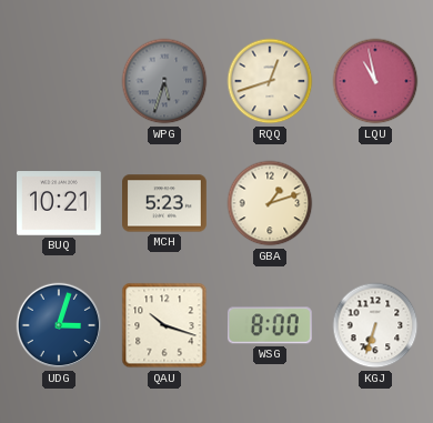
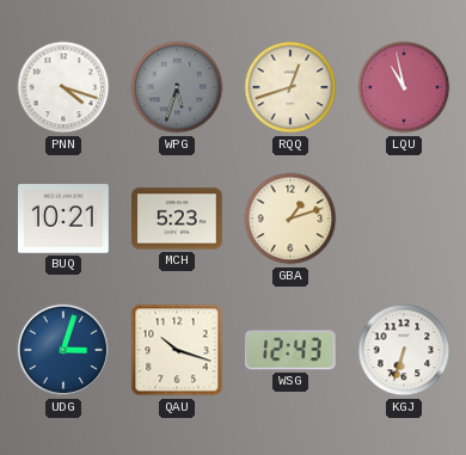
PNN: none -> 4:18
WSG: 8:00 -> 12:43
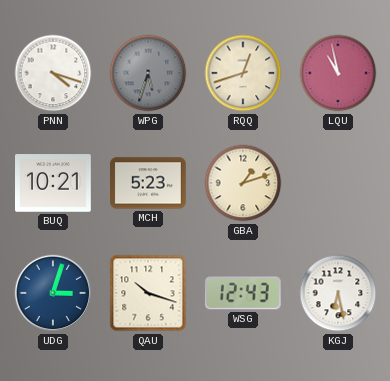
KGJ: 6:33 -> 6:28
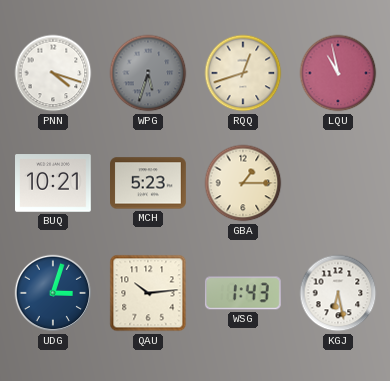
GBA: 1:12 -> 1:15
QAU: 10:18 -> 10:14
WSG: 12:43 -> 1:43
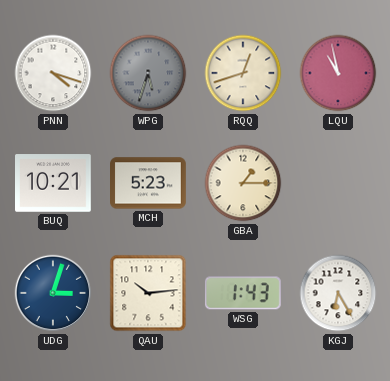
KGJ: 6:28 -> 6:25
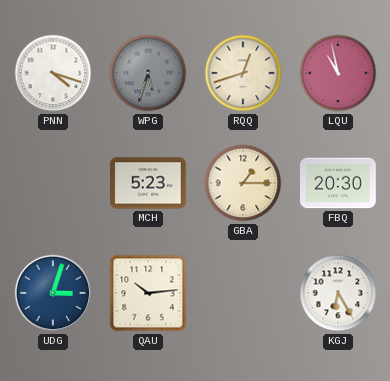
BUQ: 10:21 -> none
FBQ: none -> 20:30
WSG: 1:43 -> none
